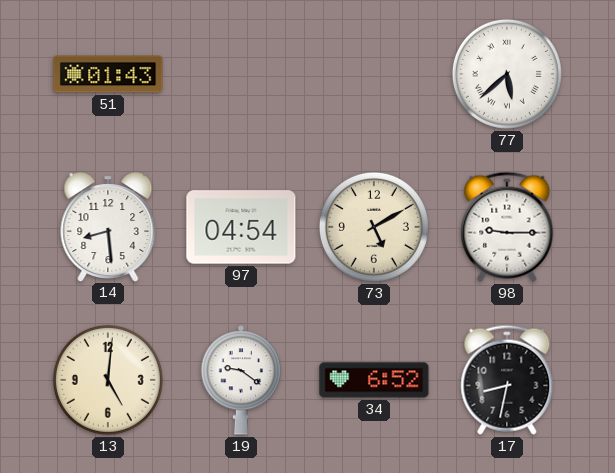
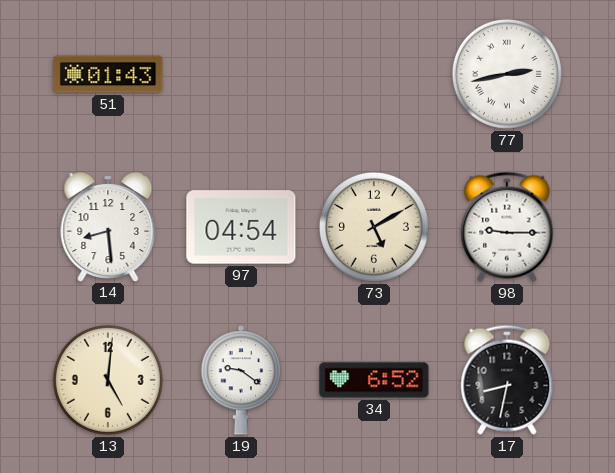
77: 5:38 -> 2:43
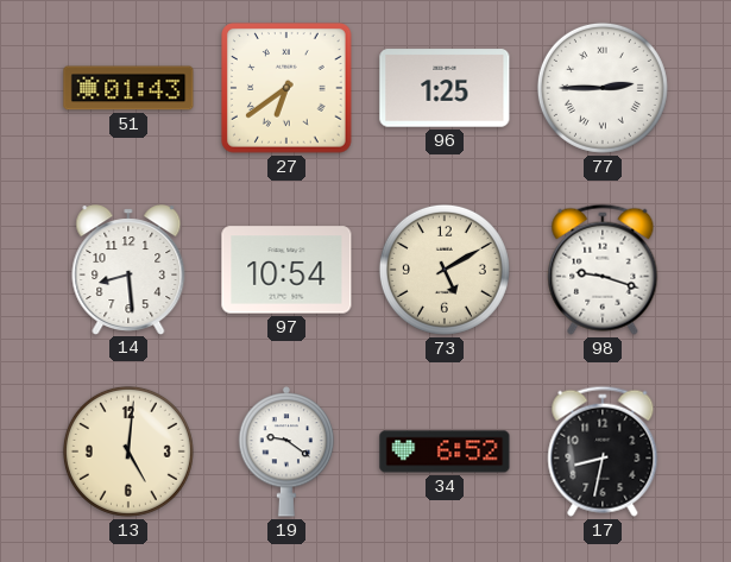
27: none -> 6:39
96: none -> 1:25
77: 2:43 -> 2:45
97: 04:54 -> 10:54
98: 9:15 -> 9:18
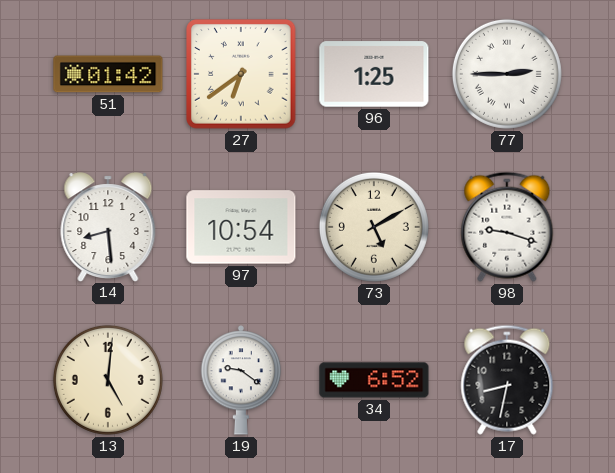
51: 01:43 -> 01:42
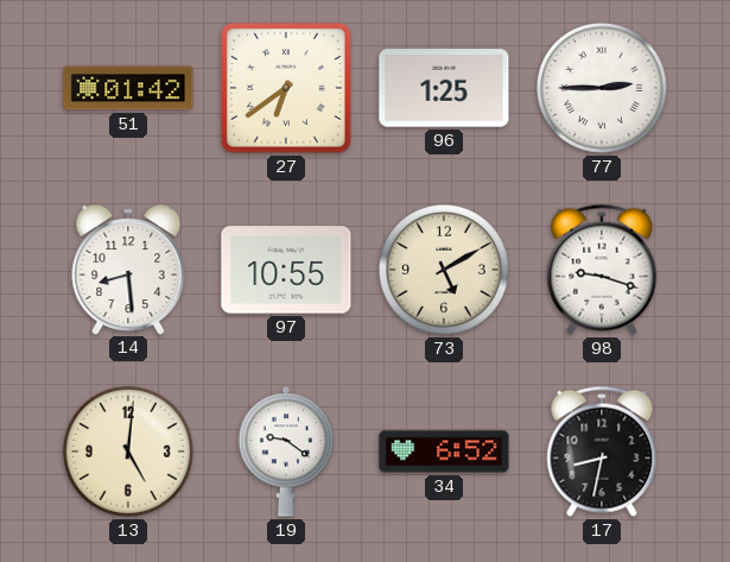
97: 10:54 -> 10:55
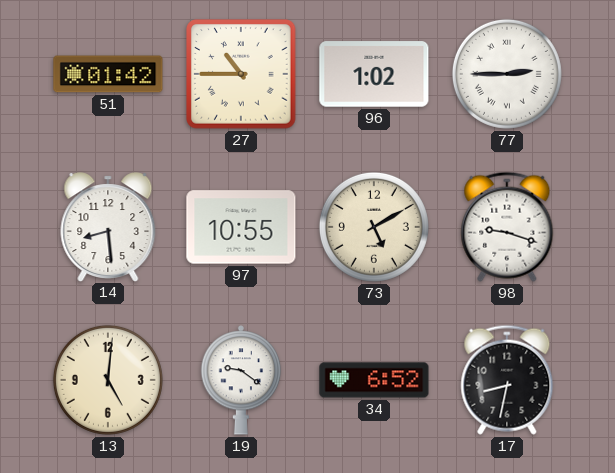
27: 6:39 -> 10:45
96: 1:25 -> 1:02
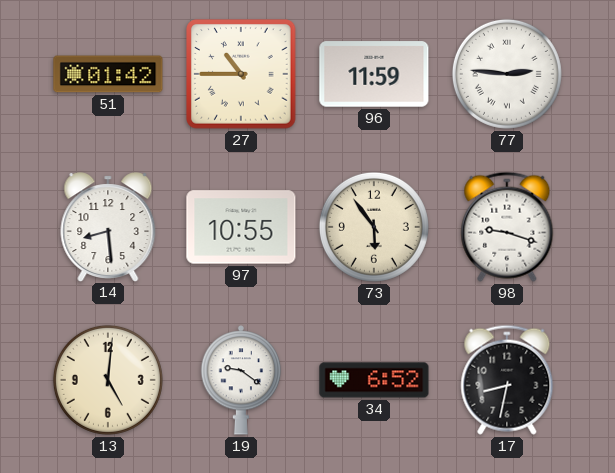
96: 1:02 -> 11:59
77: 2:45 -> 2:46
73: 5:10 -> 5:54
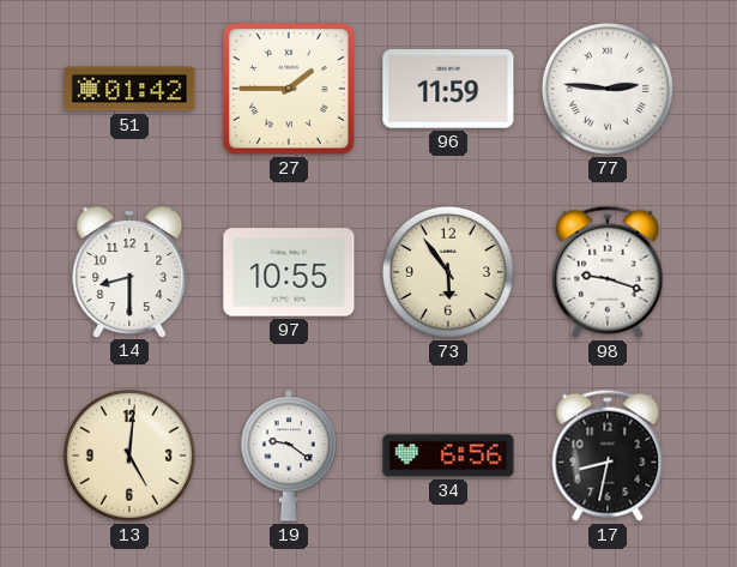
27: 10:45 -> 1:45
14: 8:29 -> 8:30
34: 6:52 -> 6:56
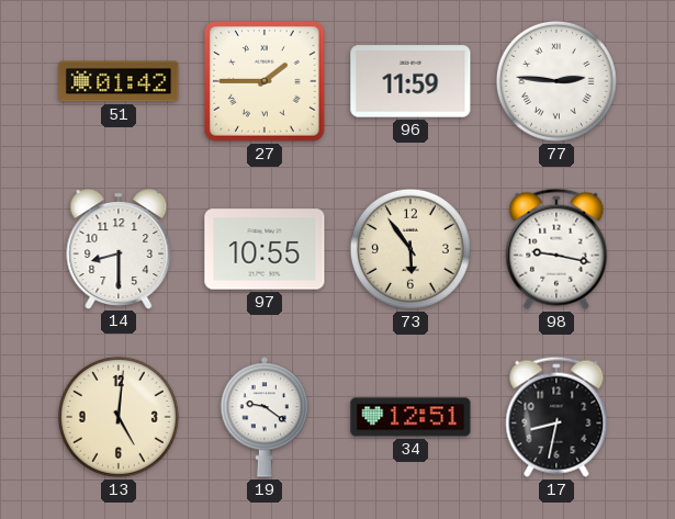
98: 9:18 -> 9:17
34: 6:56 -> 12:51
